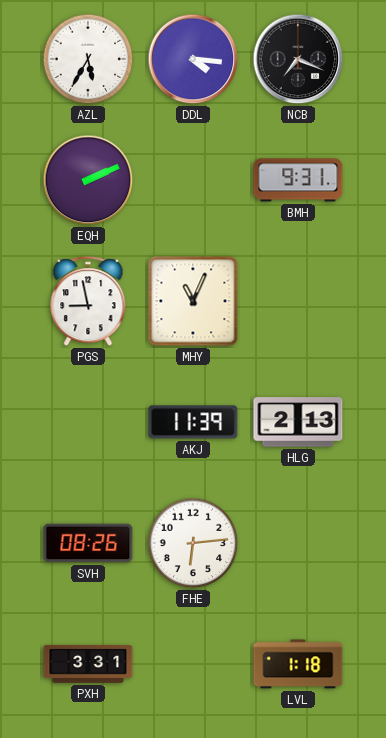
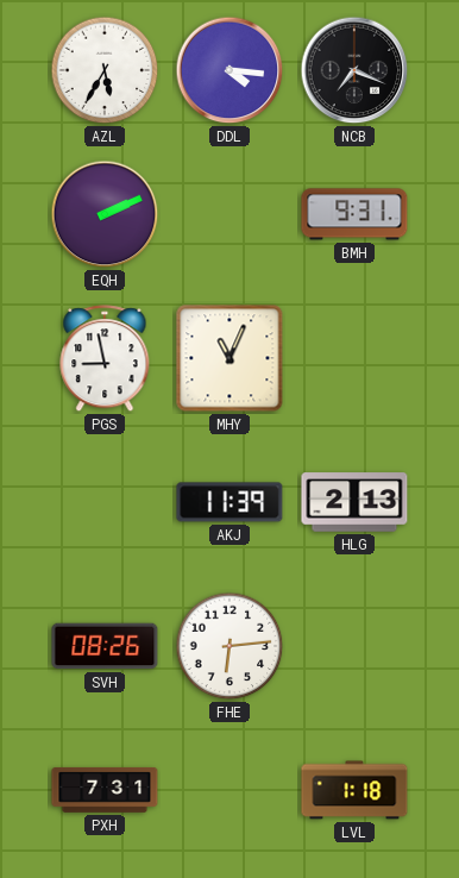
PXH: 3:31 -> 7:31
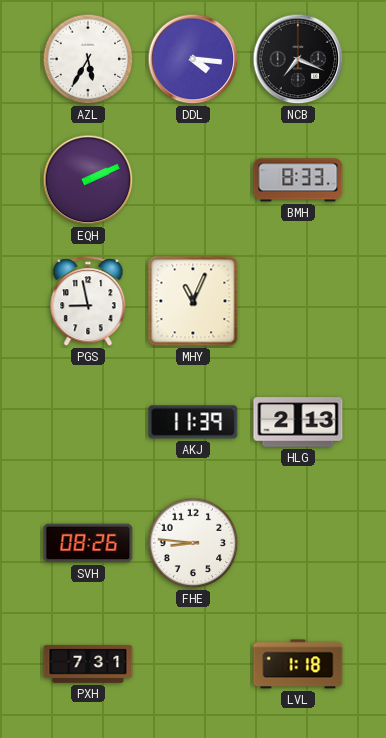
BMH: 9:31 -> 8:33
FHE: 6:14 -> 8:46
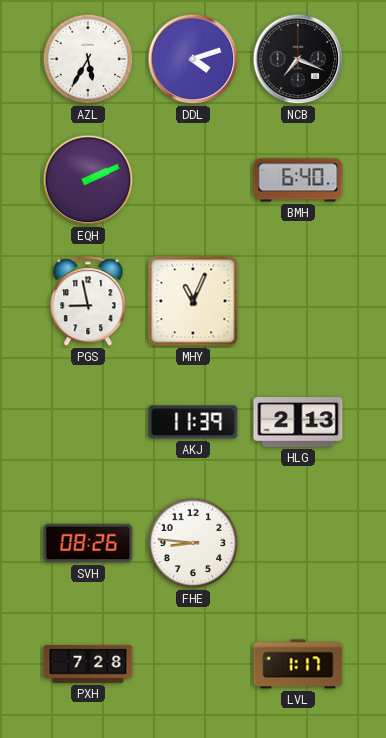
DDL: 4:16 -> 4:12
BMH: 8:33 -> 6:40
PXH: 7:31 -> 7:28
LVL: 1:18 -> 1:17
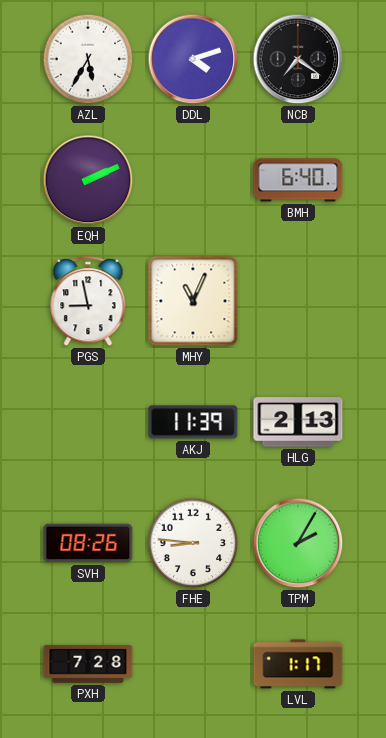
NCB: 7:19 -> 7:21
TPM: none -> 2:05
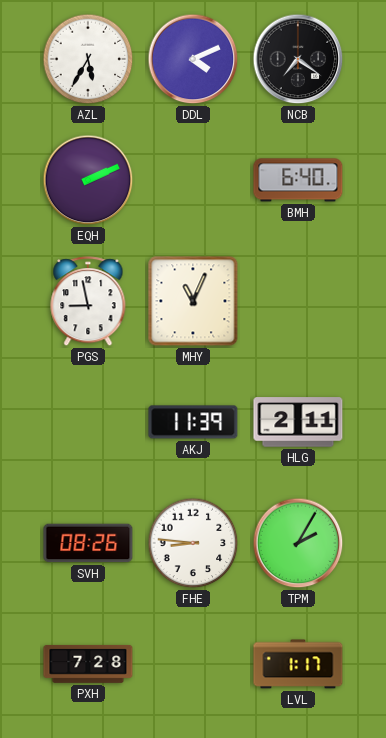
DDL: 4:12 -> 4:11
HLG: 2:13 -> 2:11
